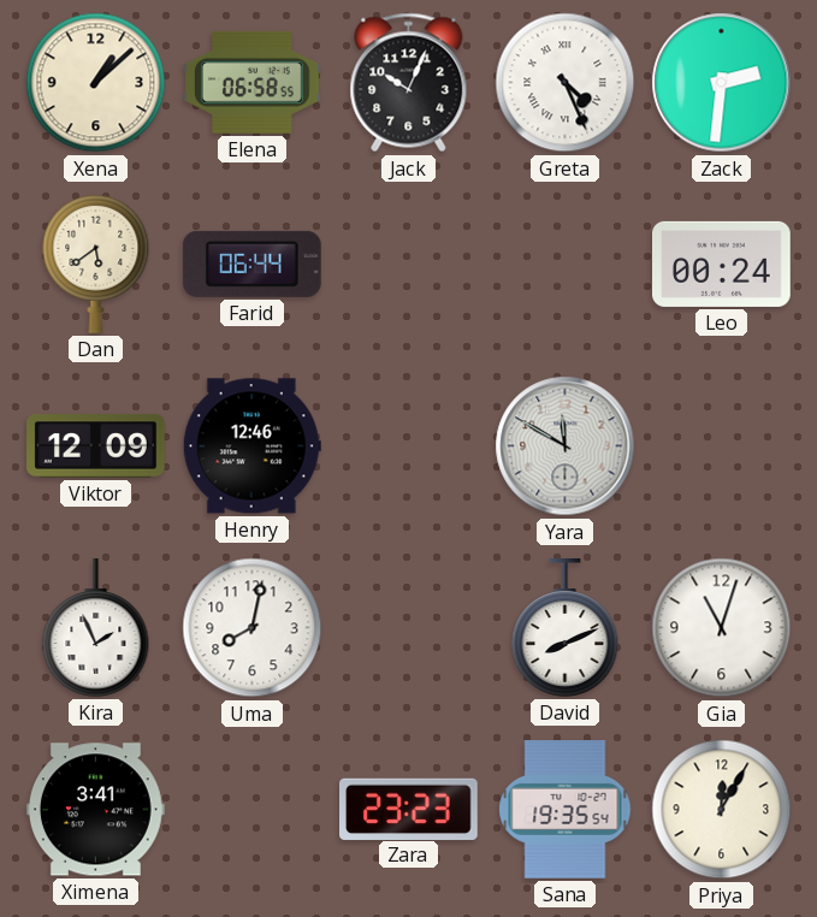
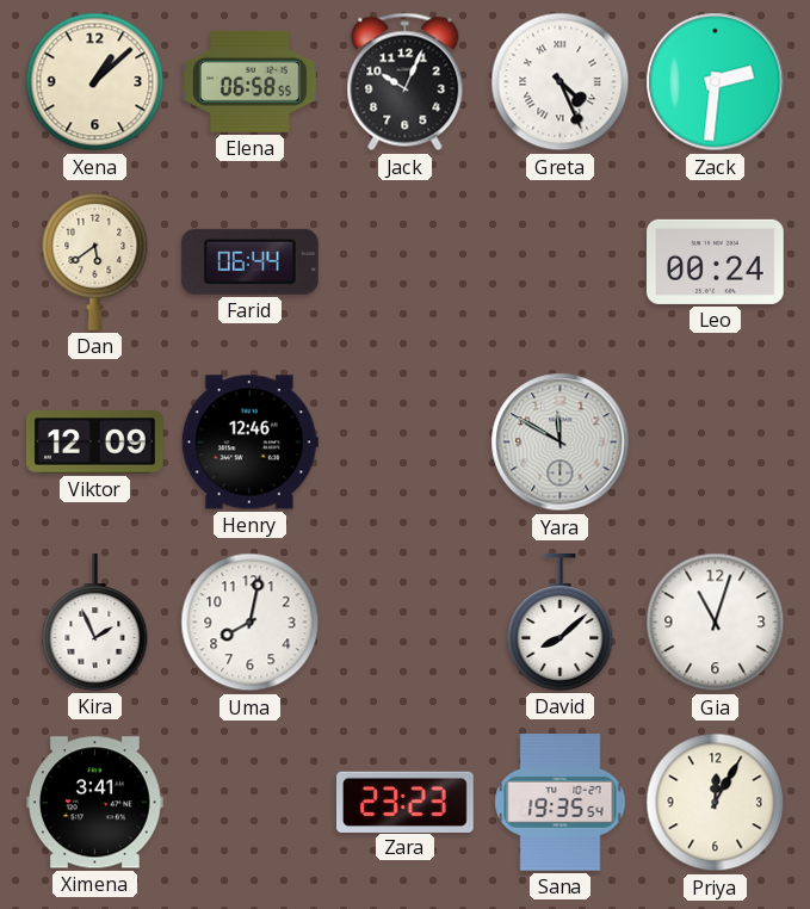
David: 8:11 -> 8:08
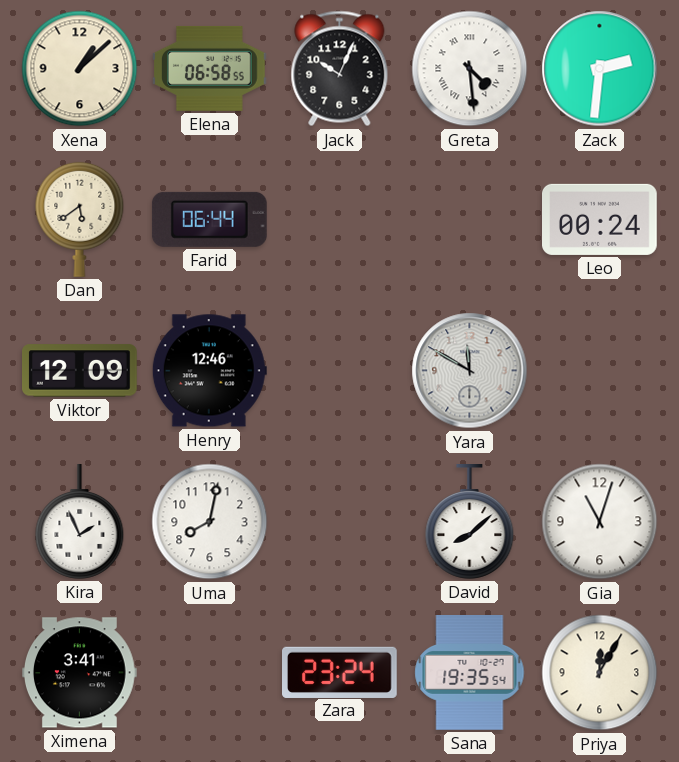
Greta: 4:26 -> 4:29
Zara: 23:23 -> 23:24
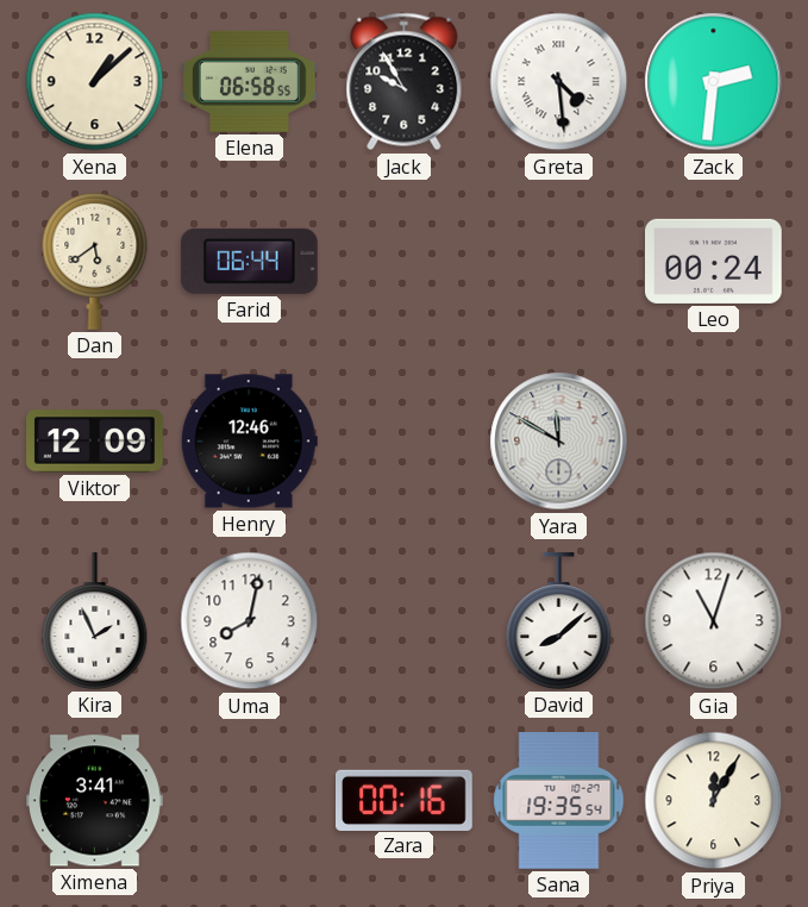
Jack: 10:04 -> 9:55
Zara: 23:24 -> 00:16
